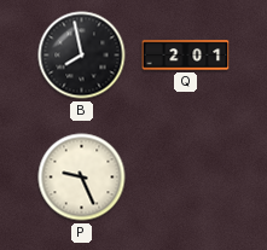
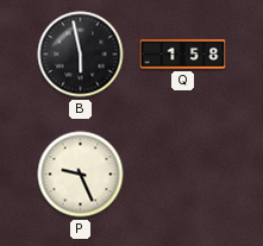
B: 7:58 -> 5:58
Q: 2:01 -> 1:58
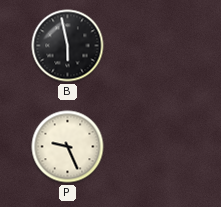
Q: 1:58 -> none
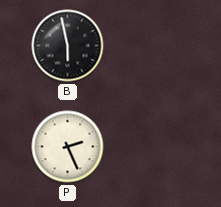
P: 9:26 -> 2:26
